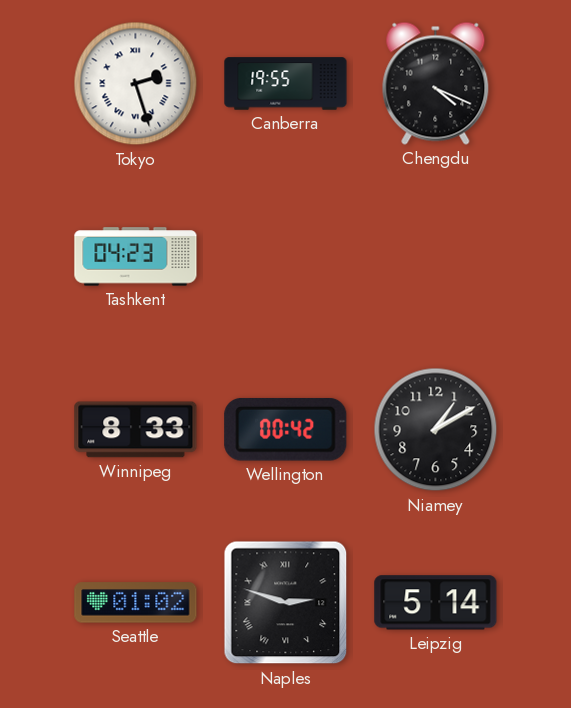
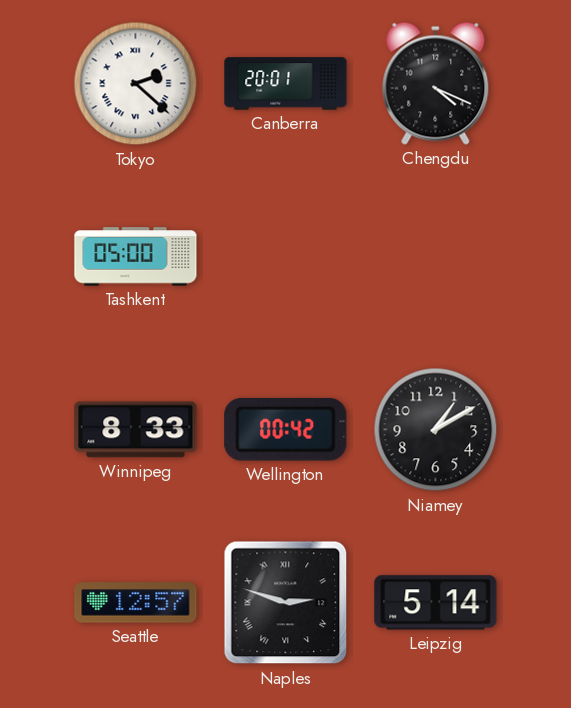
Tokyo: 2:27 -> 2:22
Canberra: 19:55 -> 20:01
Tashkent: 04:23 -> 05:00
Seattle: 01:02 -> 12:57
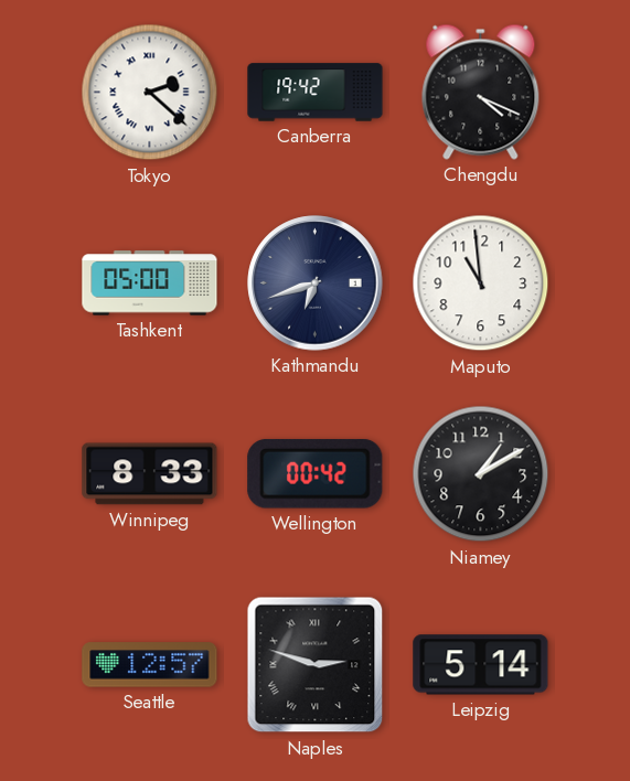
Canberra: 20:01 -> 19:42
Kathmandu: none -> 6:42
Maputo: none -> 10:59
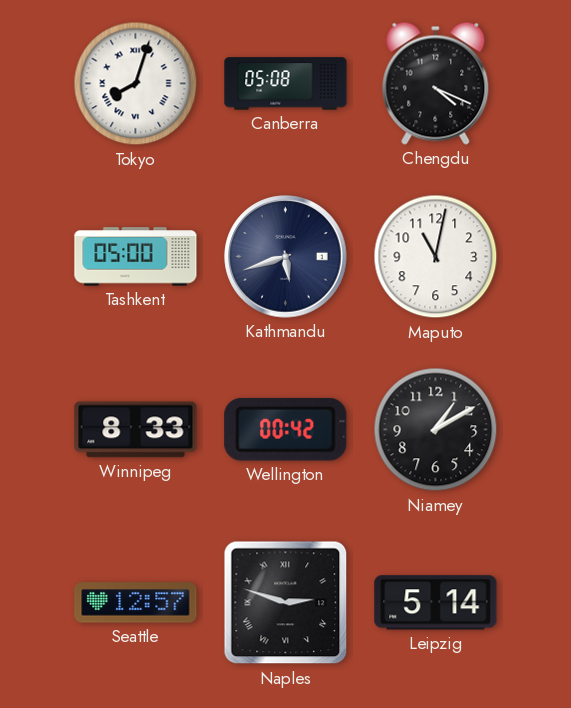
Tokyo: 2:22 -> 8:03
Canberra: 19:42 -> 05:08
Kathmandu: 6:42 -> 5:42
Maputo: 10:59 -> 11:02
